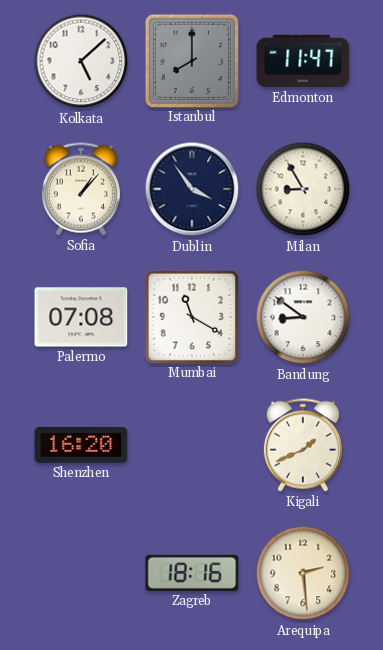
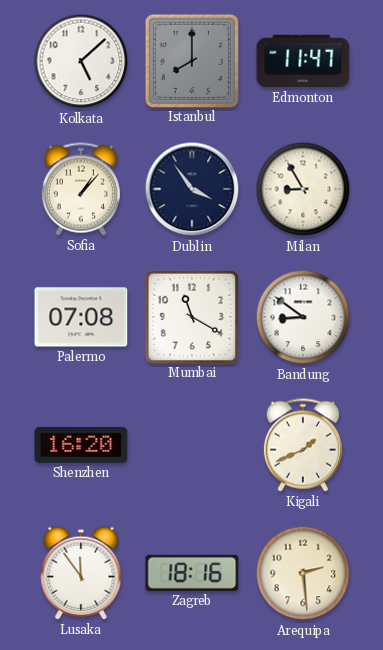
Lusaka: none -> 11:54
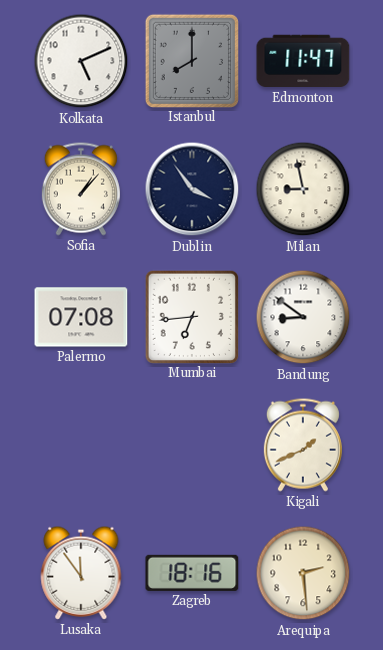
Kolkata: 5:08 -> 5:11
Milan: 8:55 -> 8:58
Mumbai: 11:20 -> 6:44
Shenzhen: 16:20 -> none
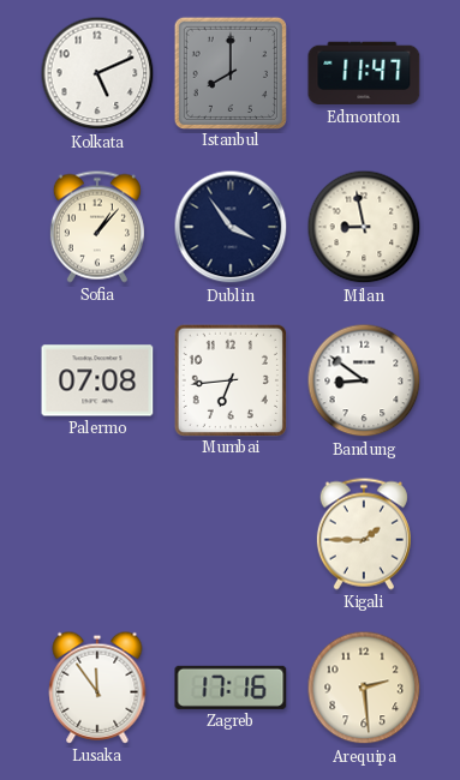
Kigali: 1:41 -> 1:45
Zagreb: 18:16 -> 17:16
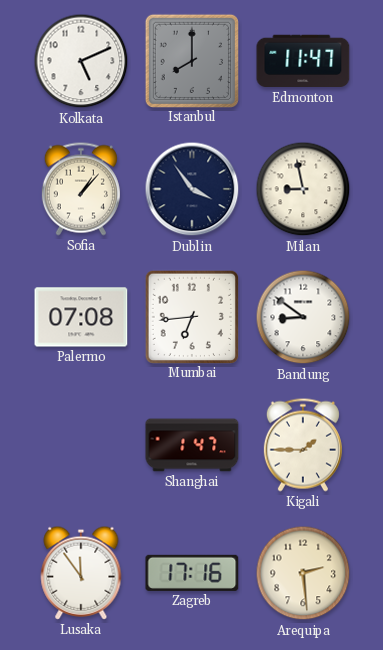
Shanghai: none -> 1:47
